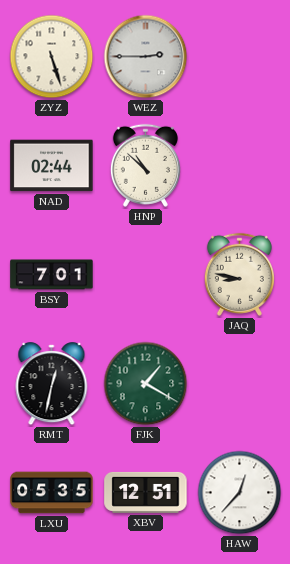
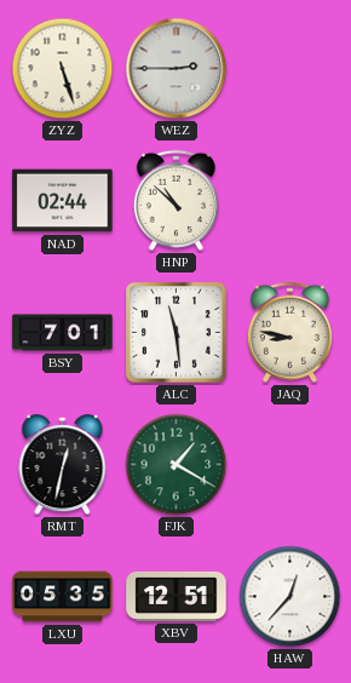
ALC: none -> 11:29
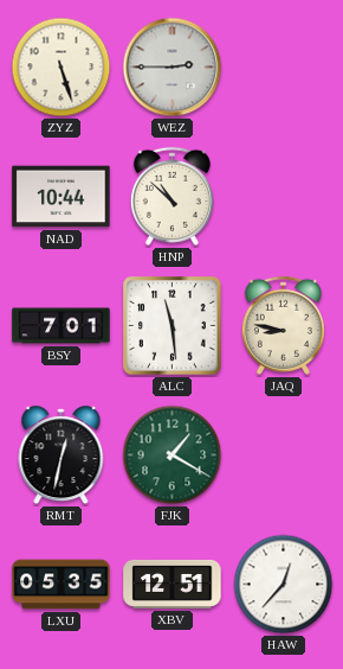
NAD: 02:44 -> 10:44
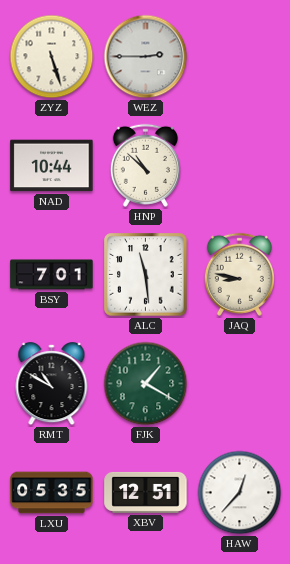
RMT: 12:32 -> 10:50
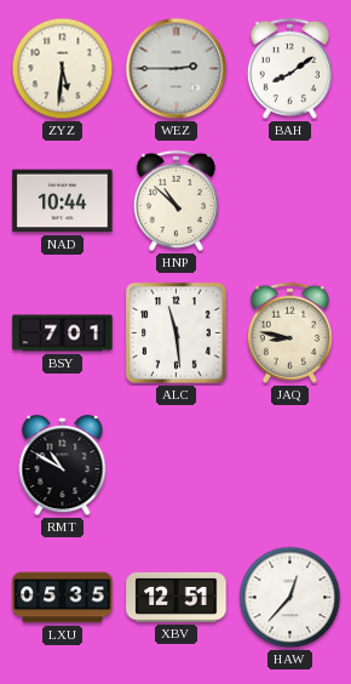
ZYZ: 5:27 -> 5:31
BAH: none -> 8:09
FJK: 1:20 -> none
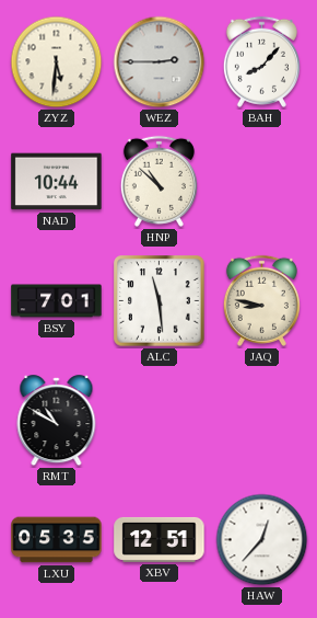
BAH: 8:09 -> 8:07
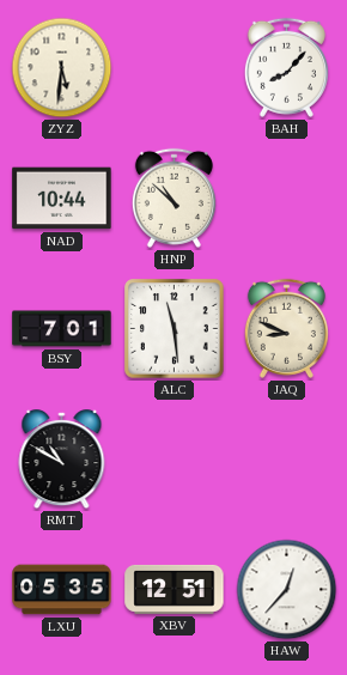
WEZ: 2:45 -> none
JAQ: 8:47 -> 8:49
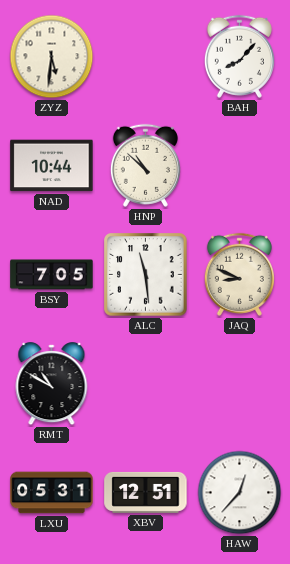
BSY: 7:01 -> 7:05
LXU: 05:35 -> 05:31
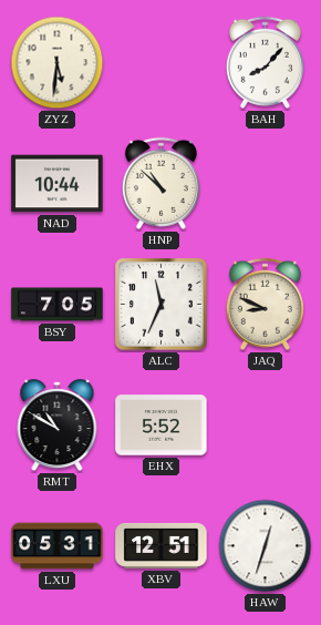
ALC: 11:29 -> 11:34
EHX: none -> 5:52
HAW: 12:37 -> 12:33
